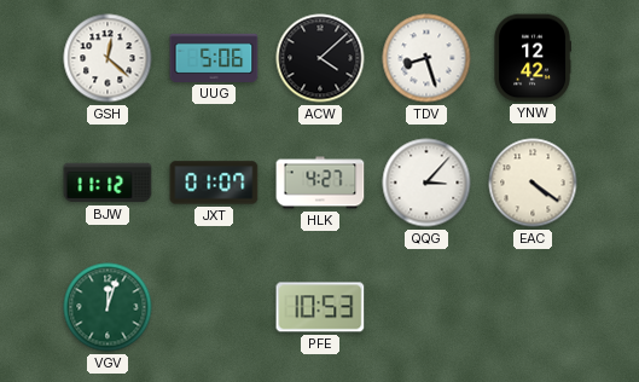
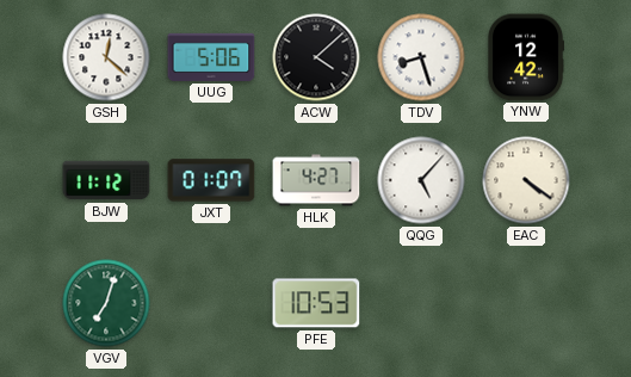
QQG: 3:07 -> 5:07
VGV: 12:03 -> 7:03
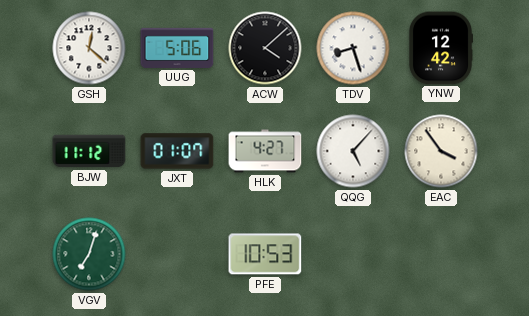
EAC: 4:21 -> 3:54
